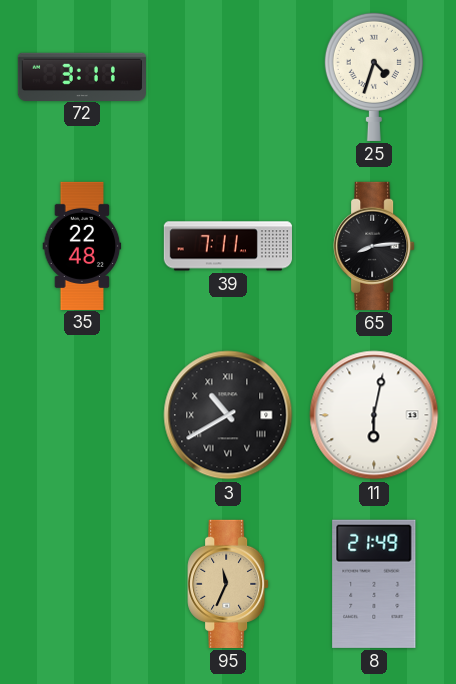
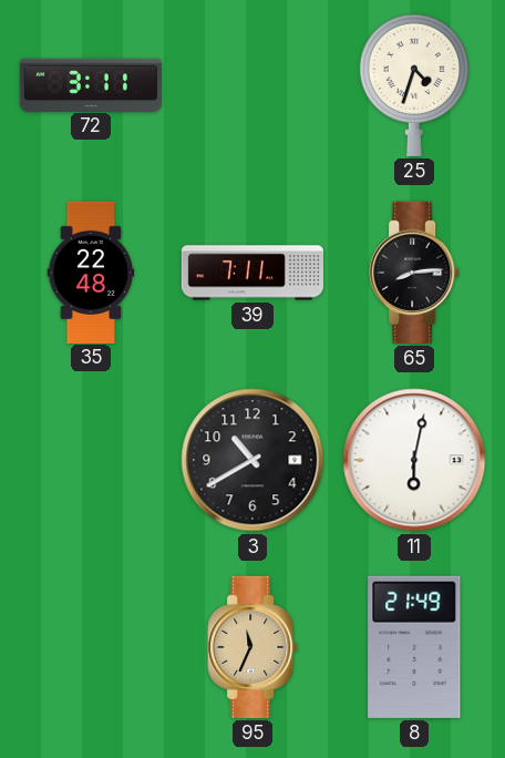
3 numerals: Roman -> Arabic
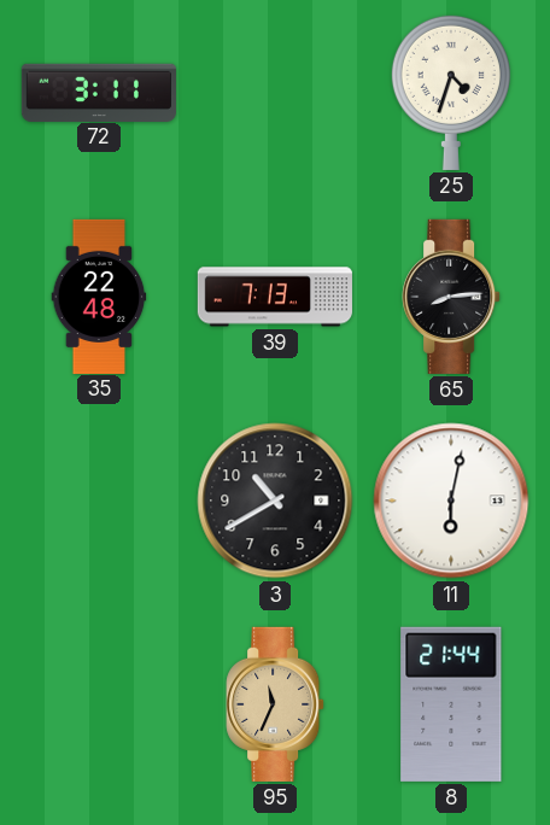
39: 7:11 -> 7:13
8: 21:49 -> 21:44
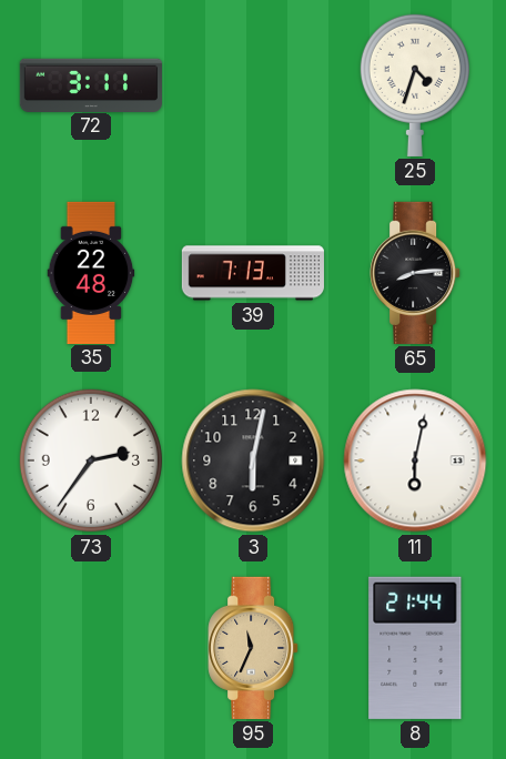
73: none -> 2:36
3: 10:40 -> 6:02
